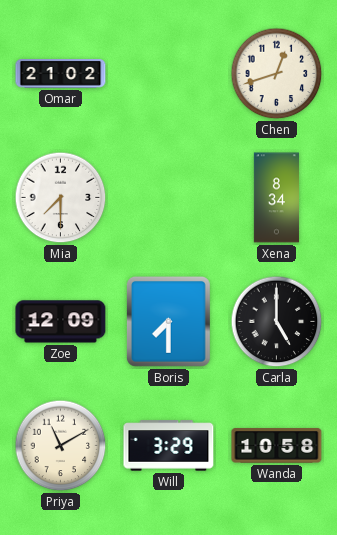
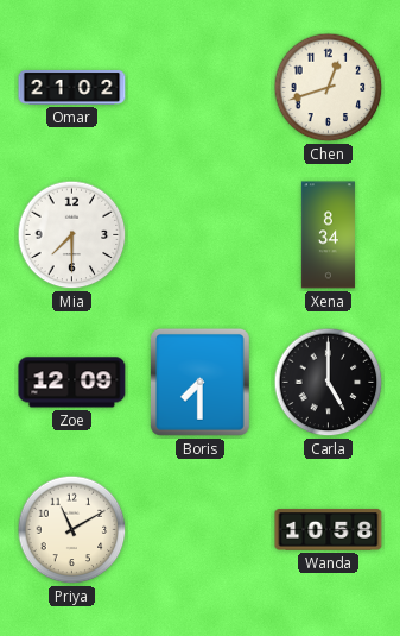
Will: 3:29 -> none
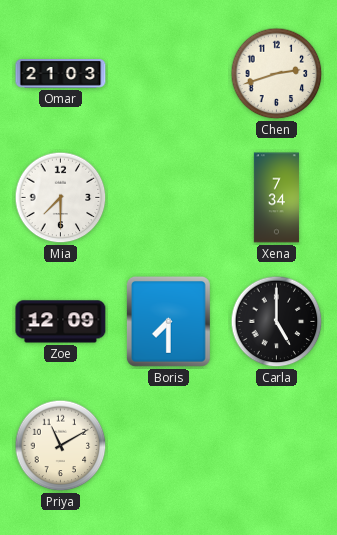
Omar: 21:02 -> 21:03
Chen: 12:42 -> 2:42
Xena: 8:34 -> 7:34
Wanda: 10:58 -> none
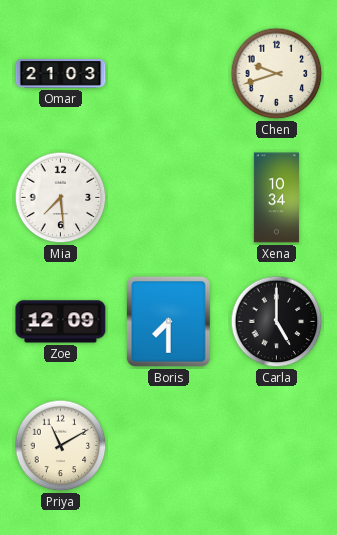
Chen: 2:42 -> 9:42
Mia: 7:30 -> 7:29
Xena: 7:34 -> 10:34
